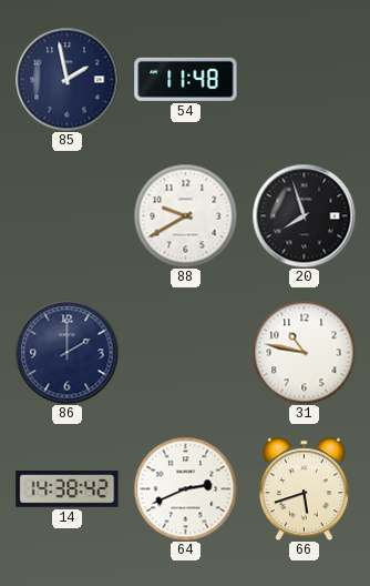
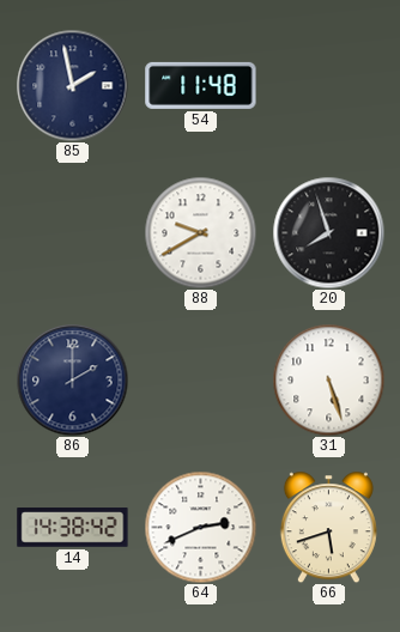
31: 10:47 -> 5:27
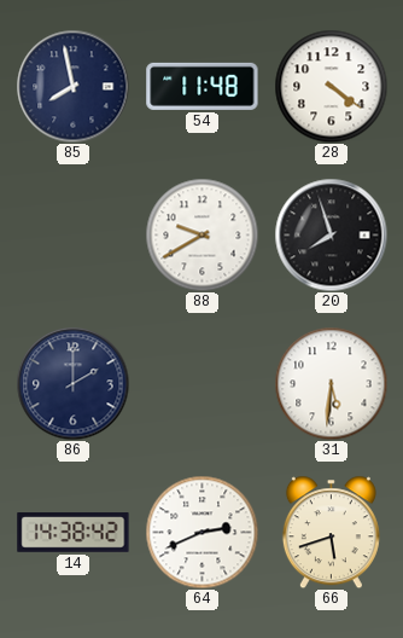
85: 1:58 -> 7:58
28: none -> 4:21
31: 5:27 -> 5:31
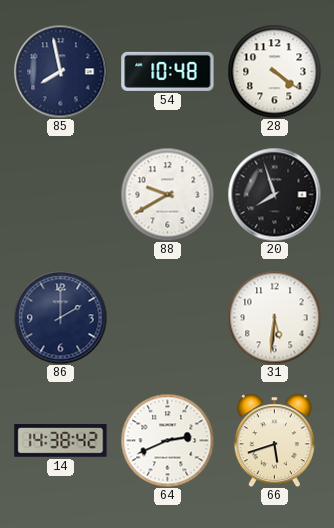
54: 11:48 -> 10:48
